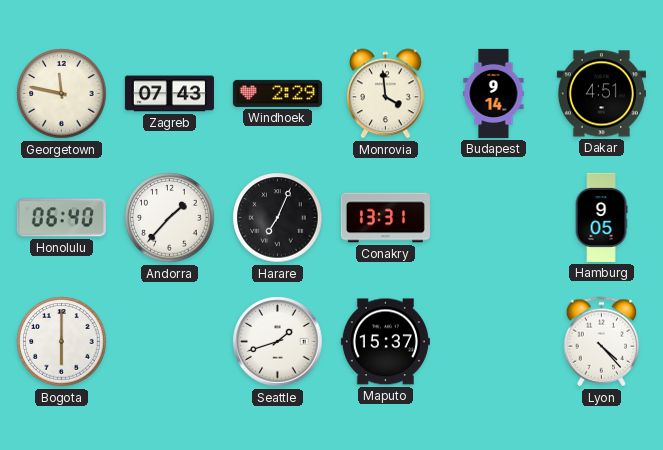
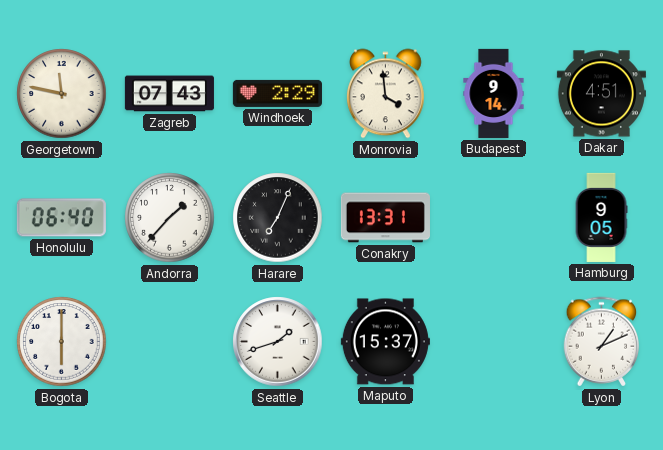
Lyon: 4:23 -> 1:11
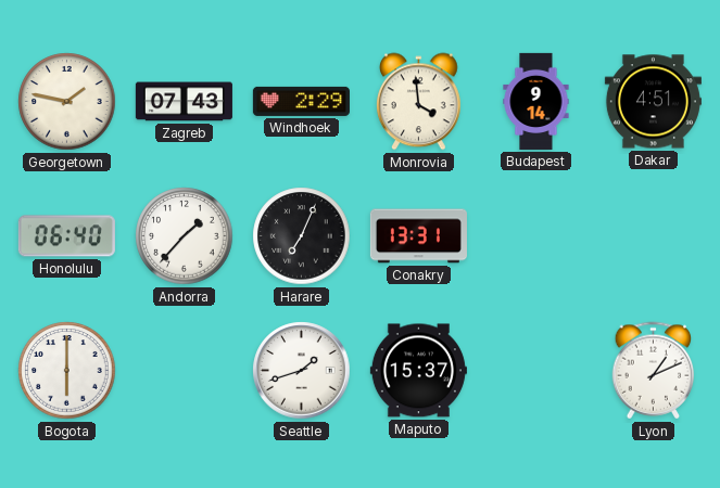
Georgetown: 11:47 -> 1:47
Hamburg: 9:05 -> none
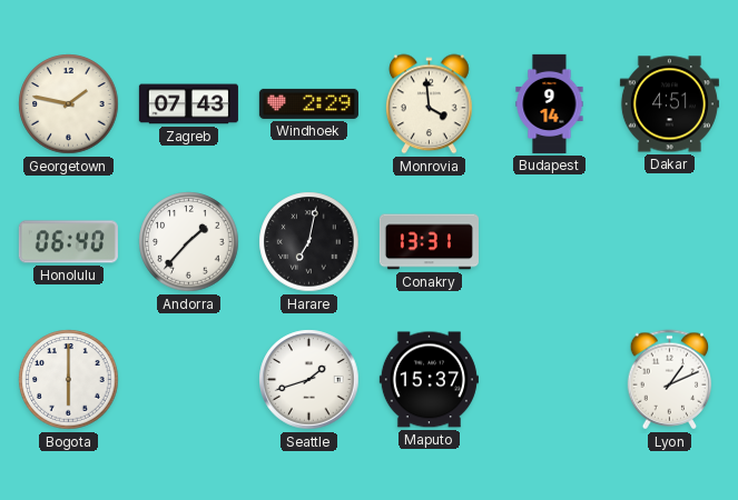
Harare: 7:04 -> 7:02
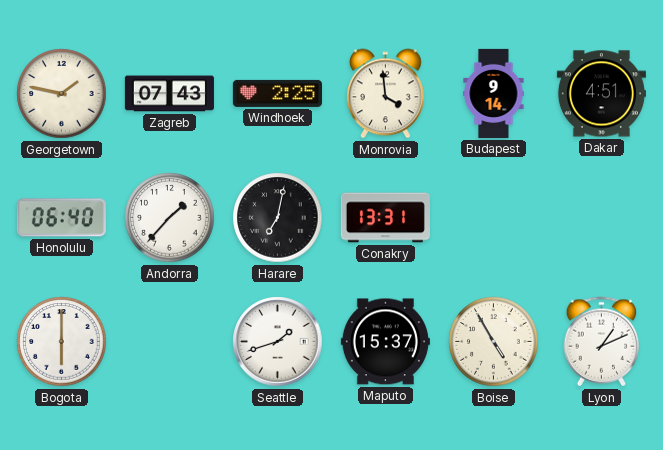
Windhoek: 2:29 -> 2:25
Boise: none -> 4:55
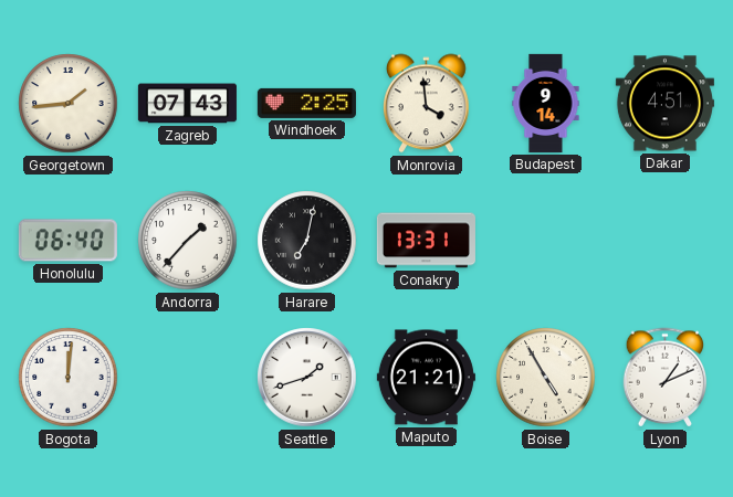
Georgetown: 1:47 -> 1:44
Bogota: 6:00 -> 12:01
Maputo: 15:37 -> 21:21
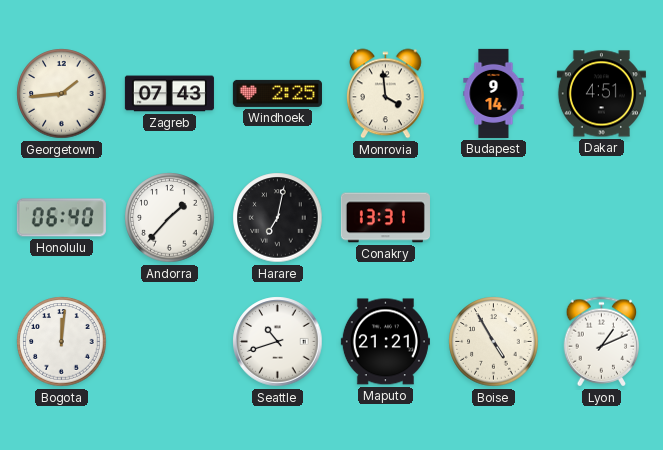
Seattle: 1:42 -> 10:42
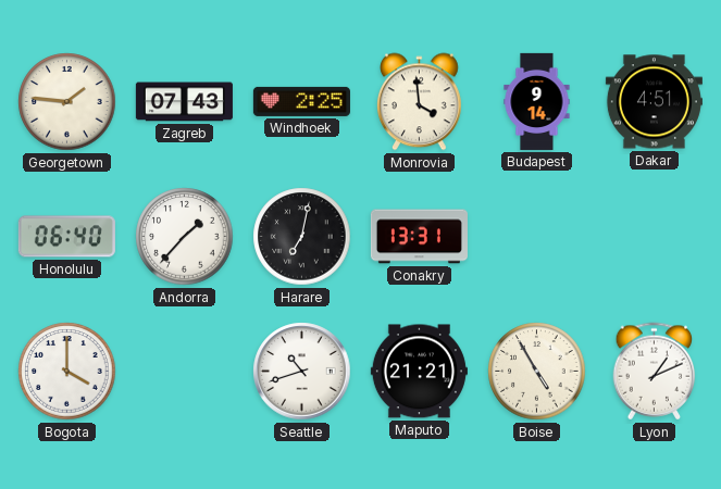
Georgetown: 1:44 -> 1:46
Bogota: 12:01 -> 4:00
